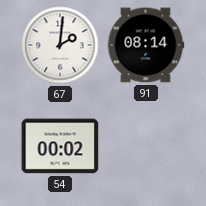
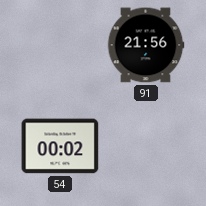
67: 2:01 -> none
91: 08:14 -> 21:56
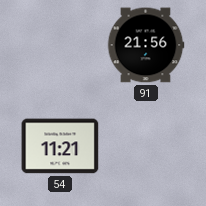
54: 00:02 -> 11:21
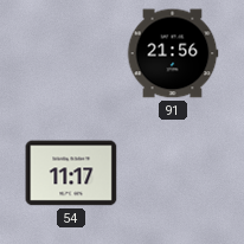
54: 11:21 -> 11:17
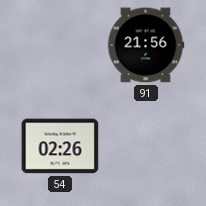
54: 11:17 -> 02:26
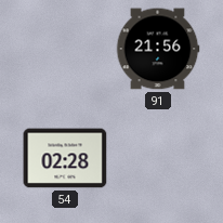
54: 02:26 -> 02:28
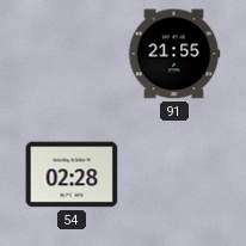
91: 21:56 -> 21:55
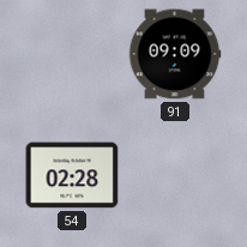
91: 21:55 -> 09:09
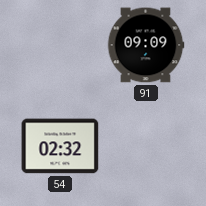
54: 02:28 -> 02:32
